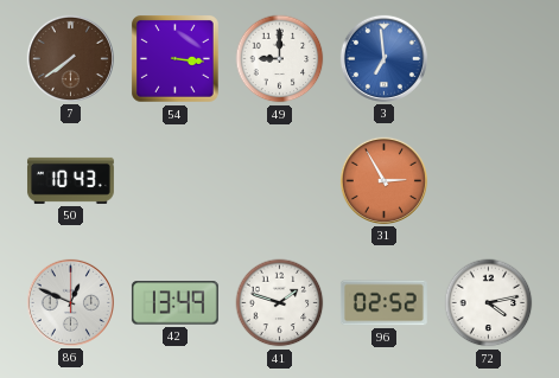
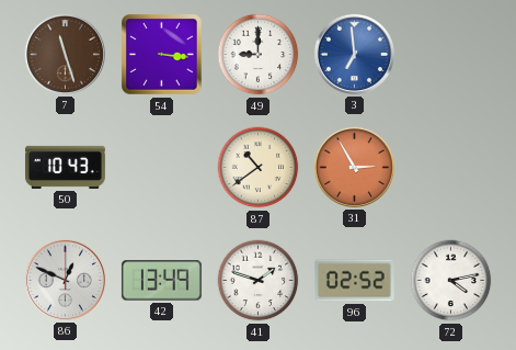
7: 7:39 -> 11:27
87: none -> 10:39
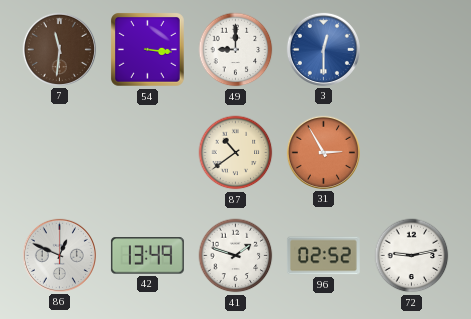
7: 11:27 -> 11:31
3: 6:59 -> 12:30
50: 10:43 -> none
72: 4:13 -> 9:13
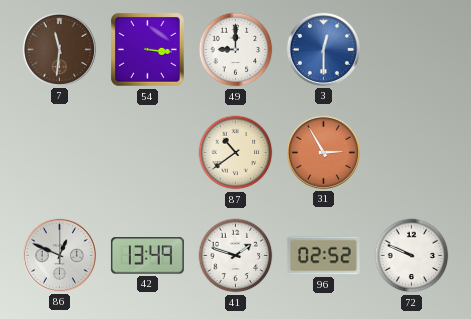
72: 9:13 -> 9:49
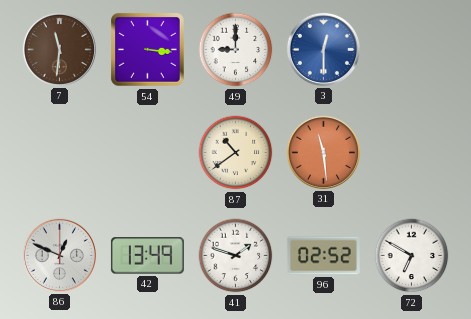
31: 2:55 -> 11:29
72: 9:49 -> 6:50
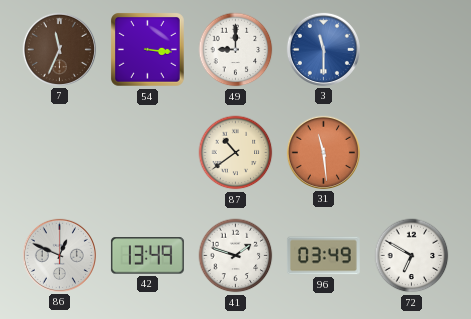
7: 11:31 -> 11:34
3: 12:30 -> 11:30
96: 02:52 -> 03:49
